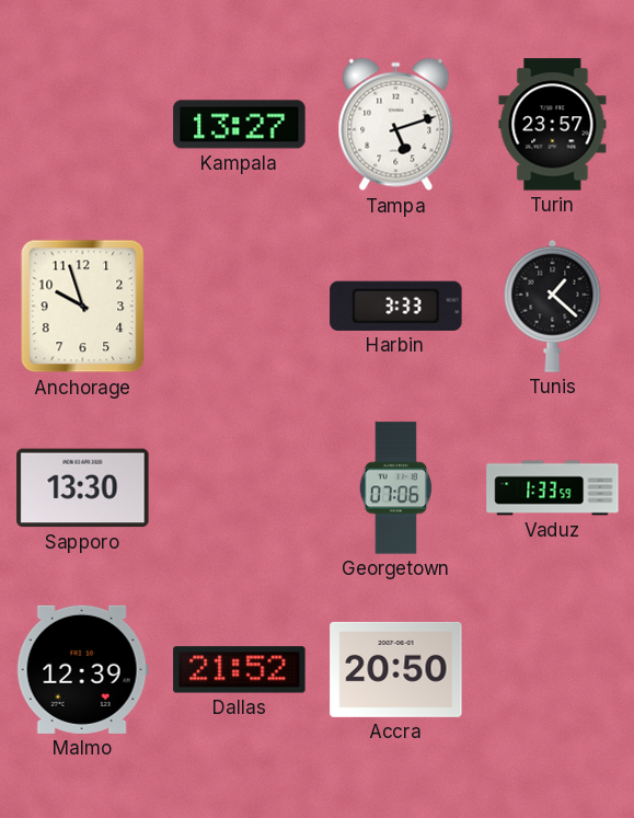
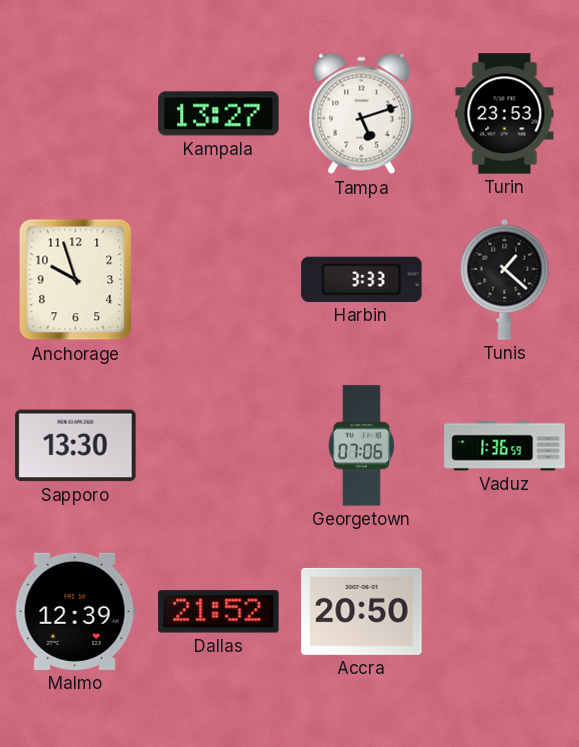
Turin: 23:57 -> 23:53
Vaduz: 1:33 -> 1:36
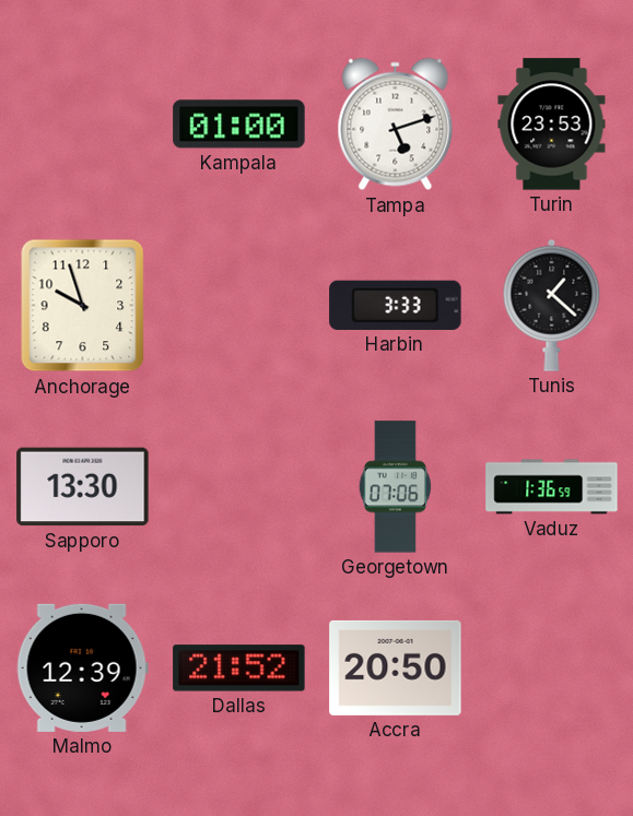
Kampala: 13:27 -> 01:00
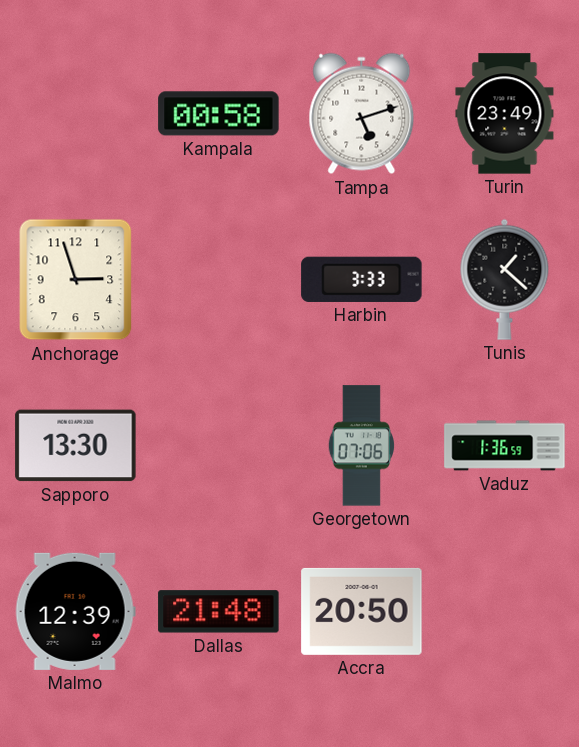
Kampala: 01:00 -> 00:58
Turin: 23:53 -> 23:49
Anchorage: 9:57 -> 2:57
Dallas: 21:52 -> 21:48
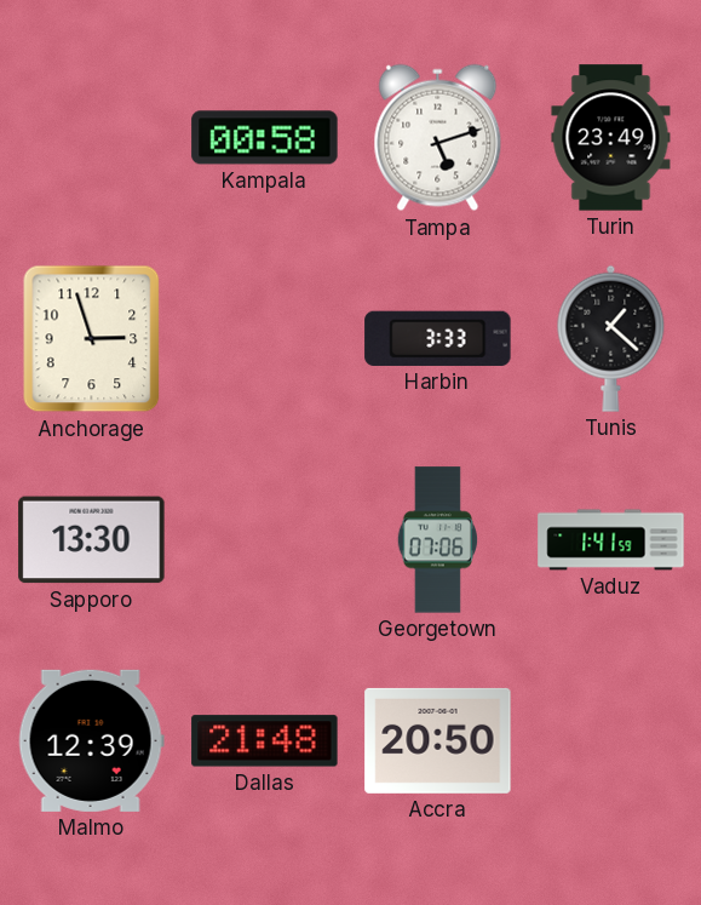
Vaduz: 1:36 -> 1:41
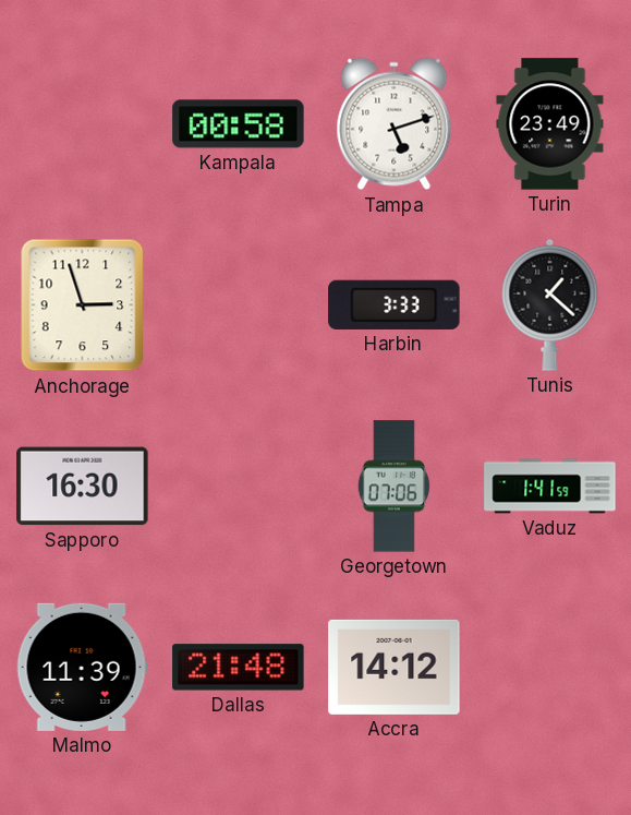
Sapporo: 13:30 -> 16:30
Malmo: 12:39 -> 11:39
Accra: 20:50 -> 14:12
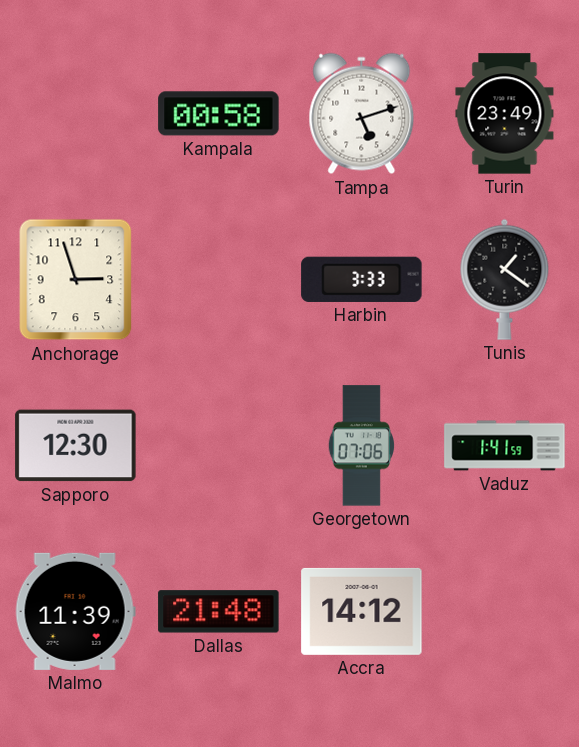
Tunis: 1:22 -> 1:21
Sapporo: 16:30 -> 12:30
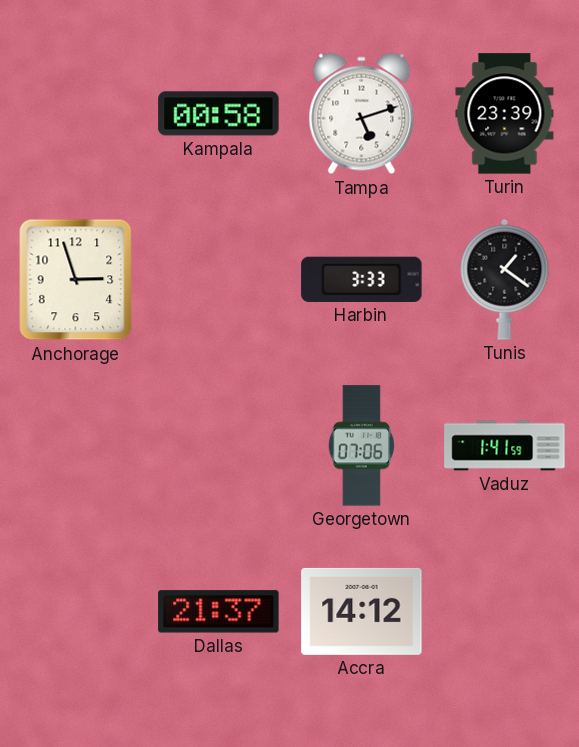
Turin: 23:49 -> 23:39
Sapporo: 12:30 -> none
Malmo: 11:39 -> none
Dallas: 21:48 -> 21:37
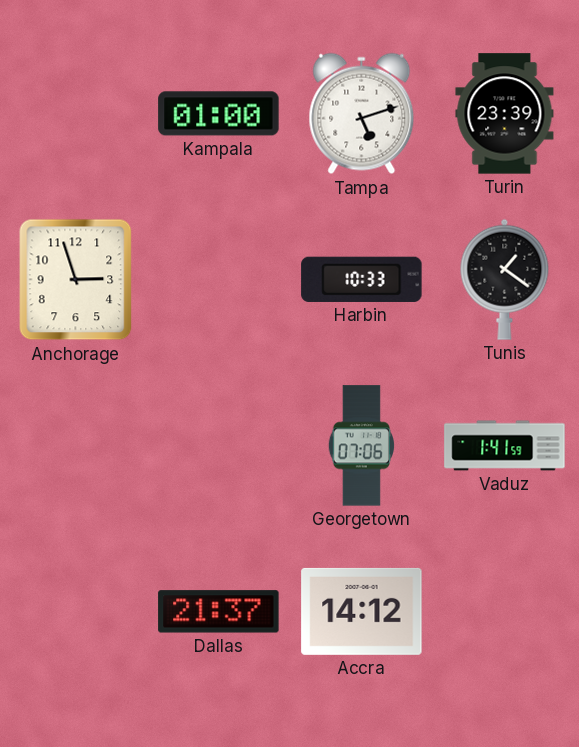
Kampala: 00:58 -> 01:00
Harbin: 3:33 -> 10:33
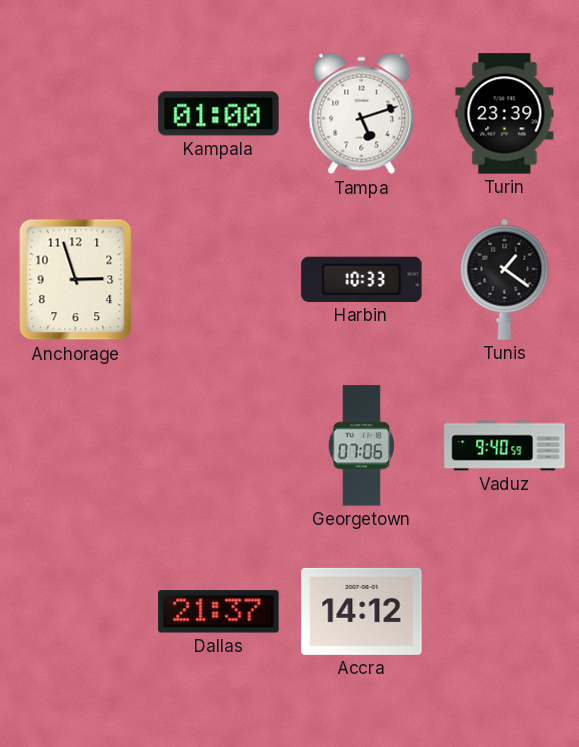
Vaduz: 1:41 -> 9:40
